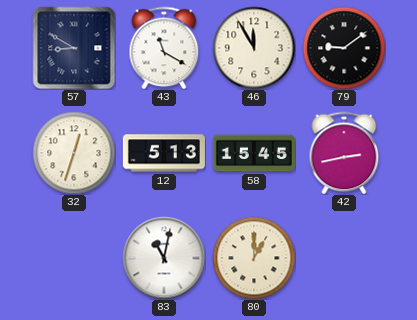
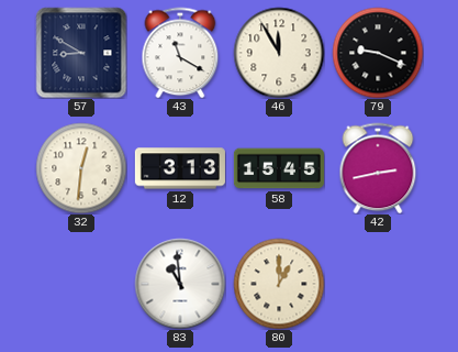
79: 9:09 -> 9:19
32: 12:33 -> 12:31
12: 5:13 -> 3:13
83: 11:02 -> 10:59
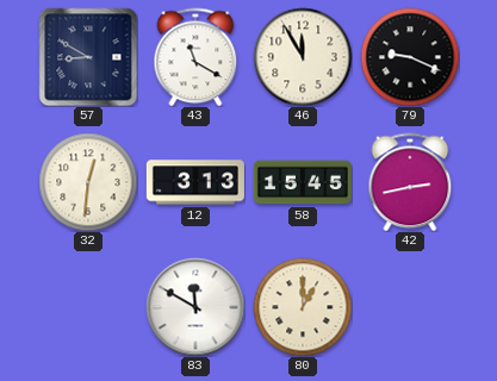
83: 10:59 -> 11:50
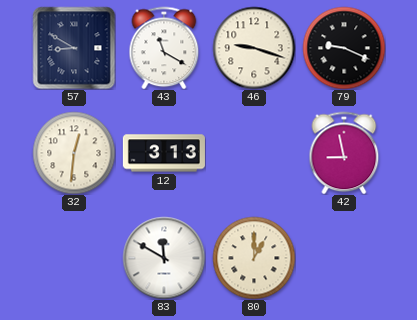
46: 11:55 -> 9:18
58: 15:45 -> none
42: 2:43 -> 8:58
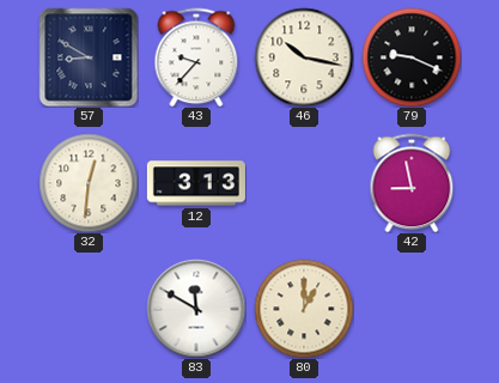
43: 11:20 -> 9:37
46: 9:18 -> 10:17
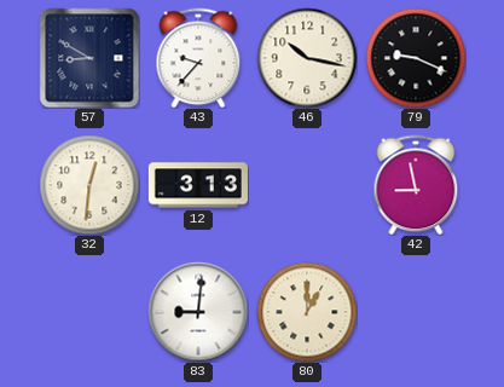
83: 11:50 -> 9:01
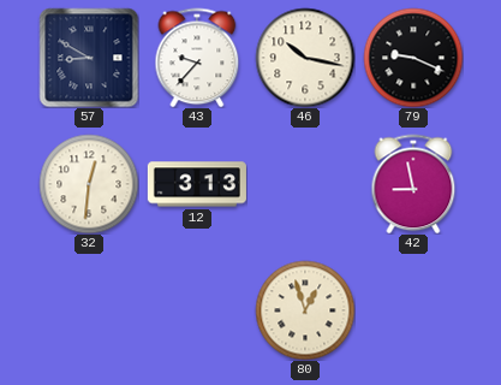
83: 9:01 -> none
80: 1:00 -> 12:57
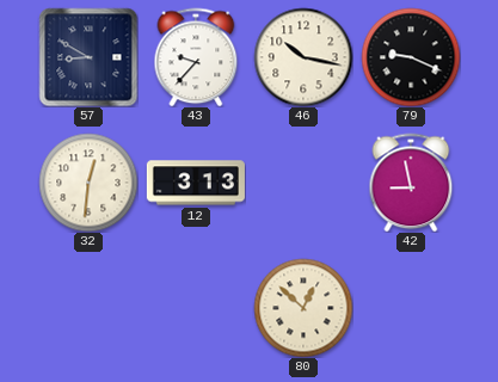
80: 12:57 -> 12:52
